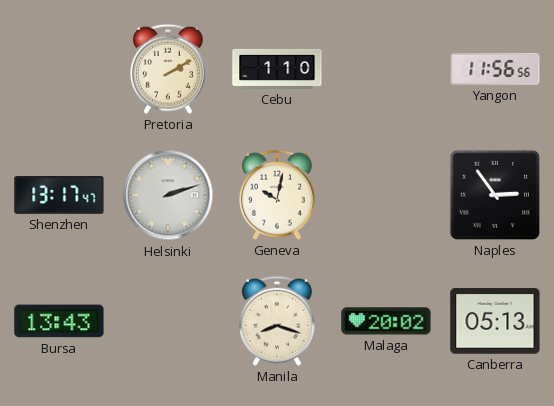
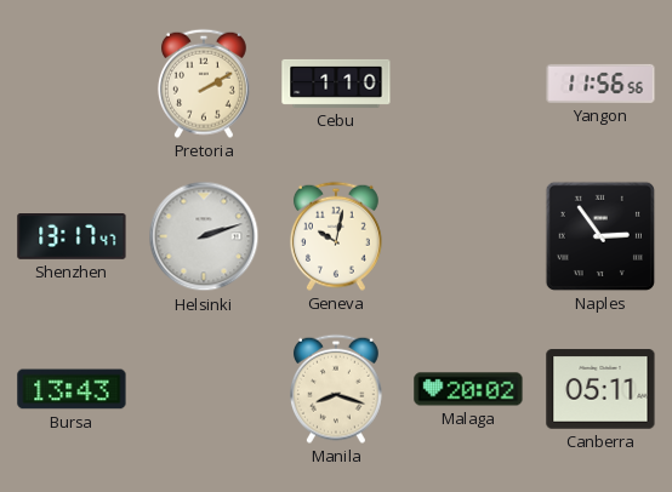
Canberra: 05:13 -> 05:11
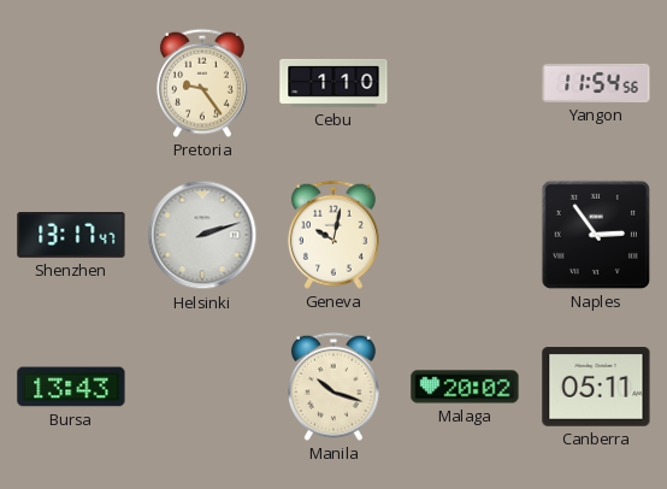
Pretoria: 2:10 -> 9:24
Yangon: 11:56 -> 11:54
Manila: 8:18 -> 10:18
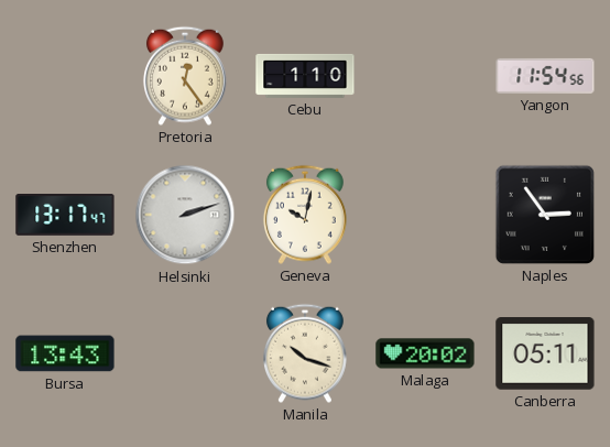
Pretoria: 9:24 -> 12:24
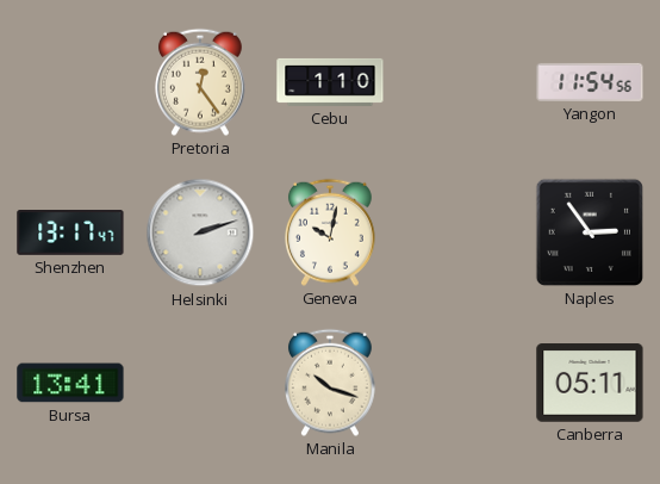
Bursa: 13:43 -> 13:41
Malaga: 20:02 -> none
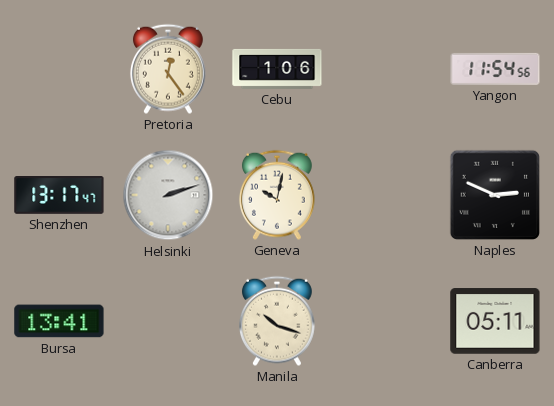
Cebu: 1:10 -> 1:06
Naples: 2:54 -> 2:49
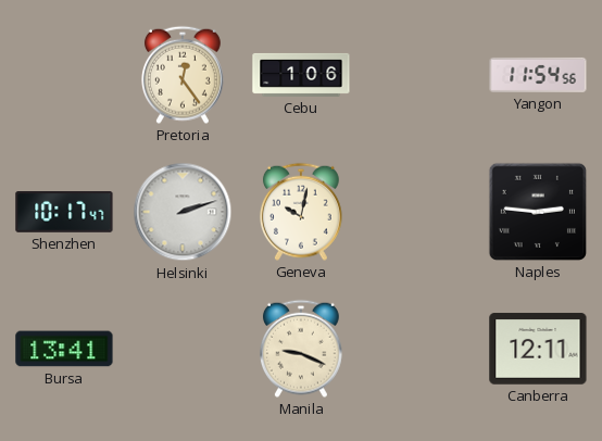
Shenzhen: 13:17 -> 10:17
Naples: 2:49 -> 2:46
Manila: 10:18 -> 9:19
Canberra: 05:11 -> 12:11
